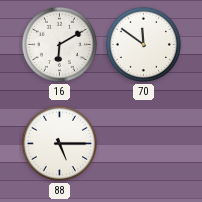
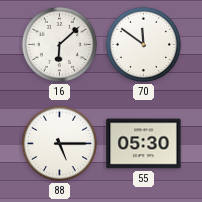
16: 6:10 -> 6:08
55: none -> 05:30
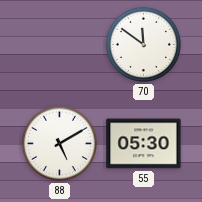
16: 6:08 -> none
88: 5:15 -> 5:10
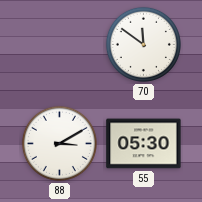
88: 5:10 -> 3:10
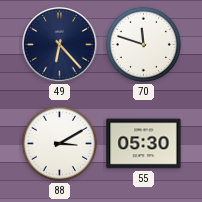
49: none -> 6:23
70: 11:51 -> 11:48
